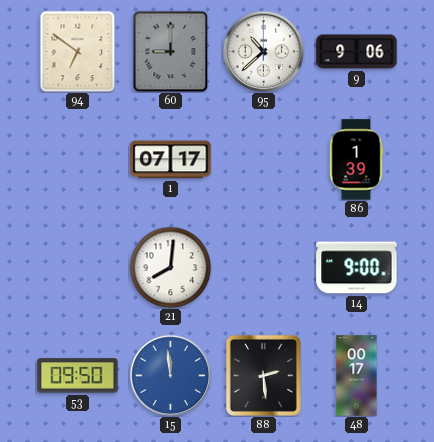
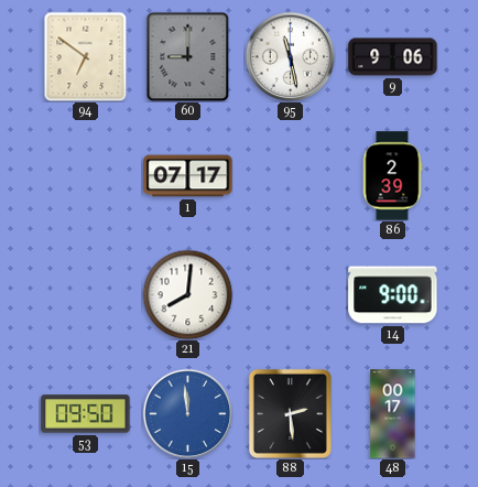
95: 10:38 -> 11:28
86: 1:39 -> 2:39
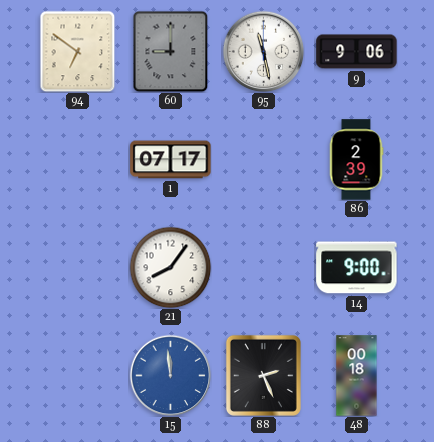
21: 8:01 -> 8:06
53: 09:50 -> none
88: 2:29 -> 2:26
48: 00:17 -> 00:18
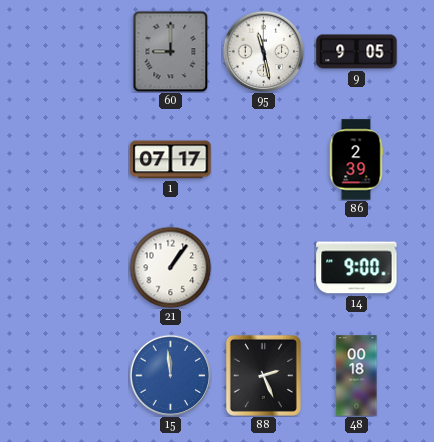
94: 6:51 -> none
9: 9:06 -> 9:05
21: 8:06 -> 1:06
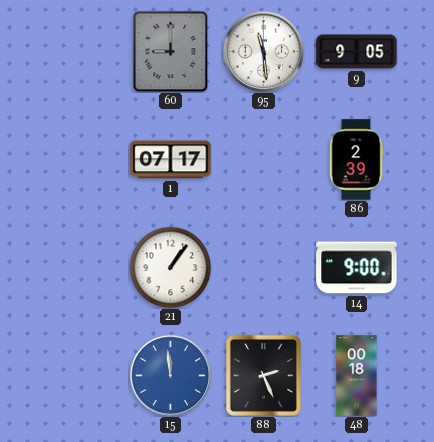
95: 11:28 -> 11:29
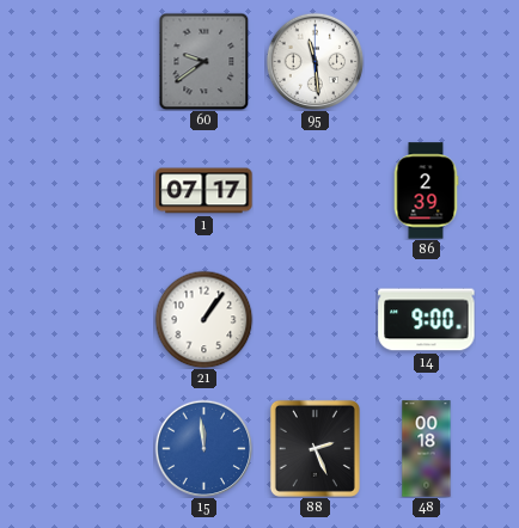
60: 9:00 -> 9:39
9: 9:05 -> none
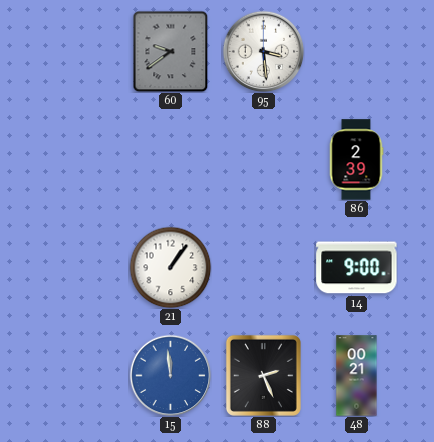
95: 11:29 -> 3:29
1: 07:17 -> none
48: 00:18 -> 00:21
